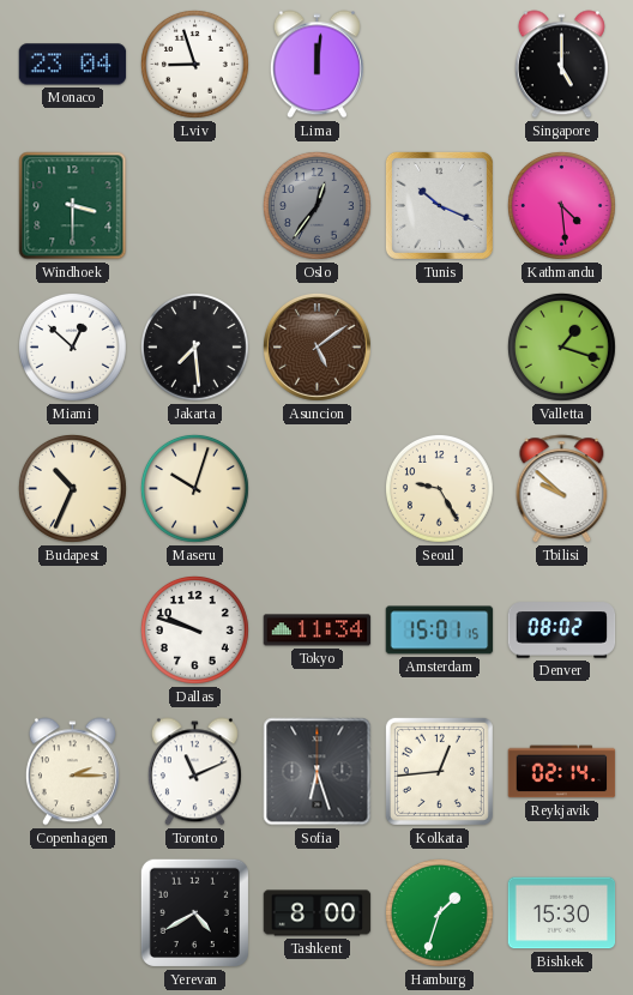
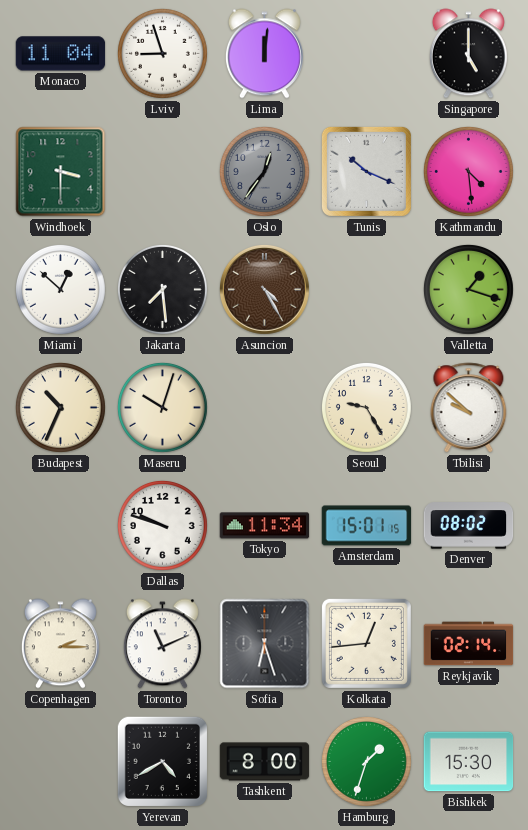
Monaco: 23:04 -> 11:04
Asuncion: 5:09 -> 4:25
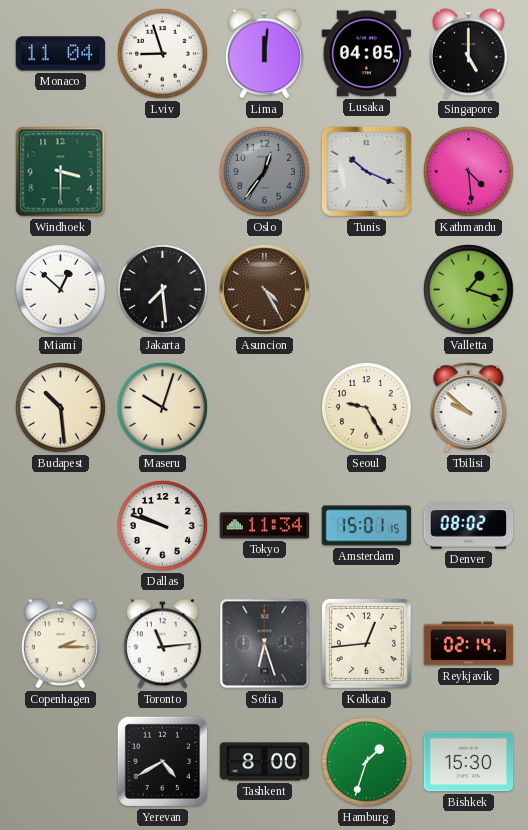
Lusaka: none -> 04:05
Budapest: 10:34 -> 10:29
Toronto: 11:11 -> 11:14
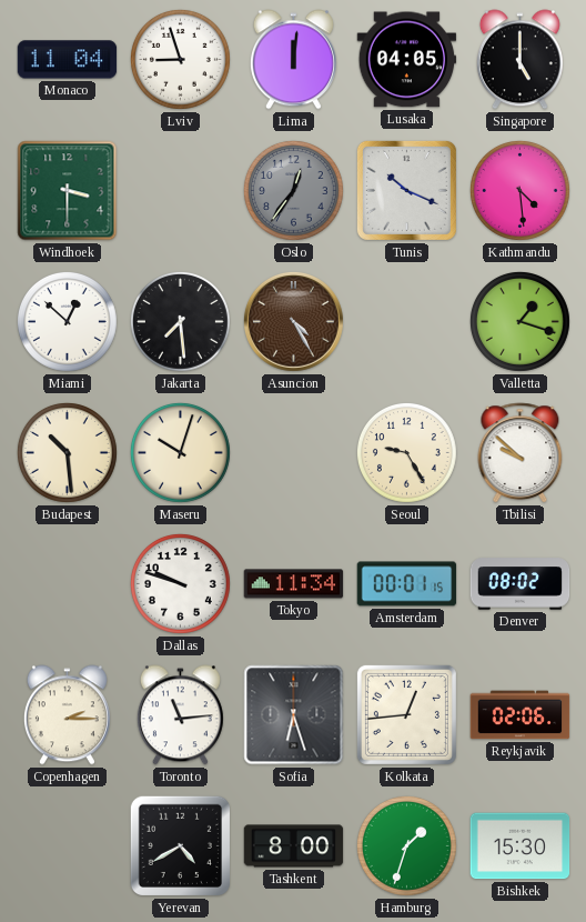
Amsterdam: 15:01 -> 00:01
Reykjavik: 02:14 -> 02:06
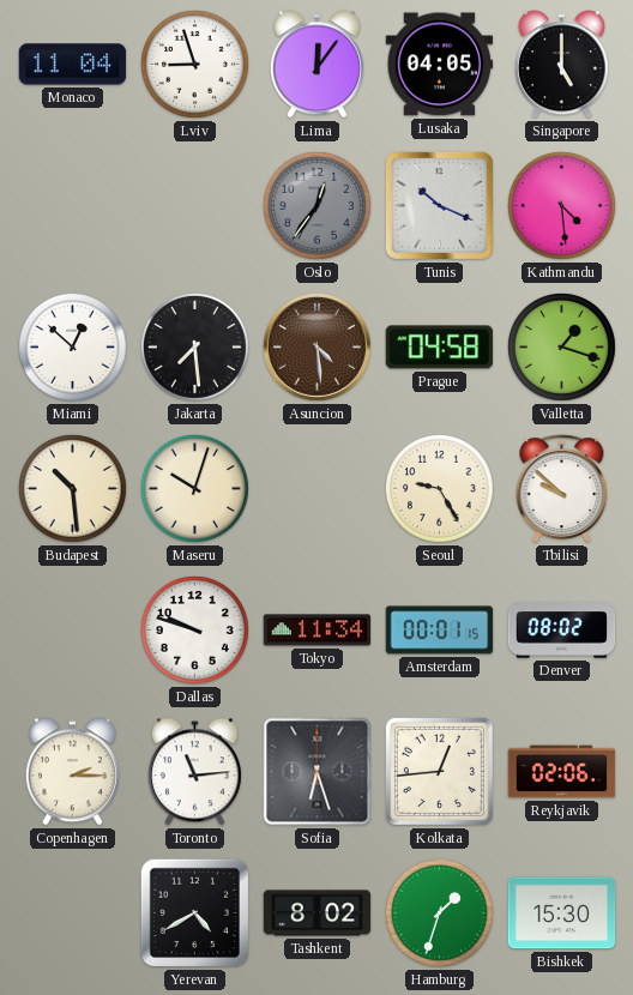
Lima: 12:01 -> 12:06
Windhoek: 3:30 -> none
Asuncion: 4:25 -> 4:29
Prague: none -> 04:58
Tashkent: 8:00 -> 8:02
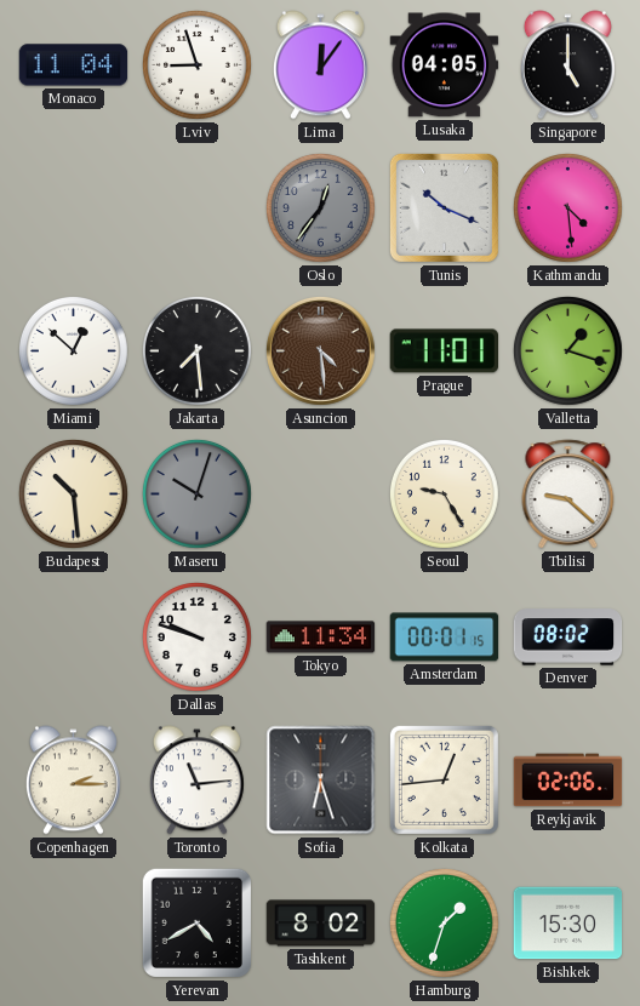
Prague: 04:58 -> 11:01
Maseru dial: cream -> grey
Tbilisi: 9:52 -> 9:22
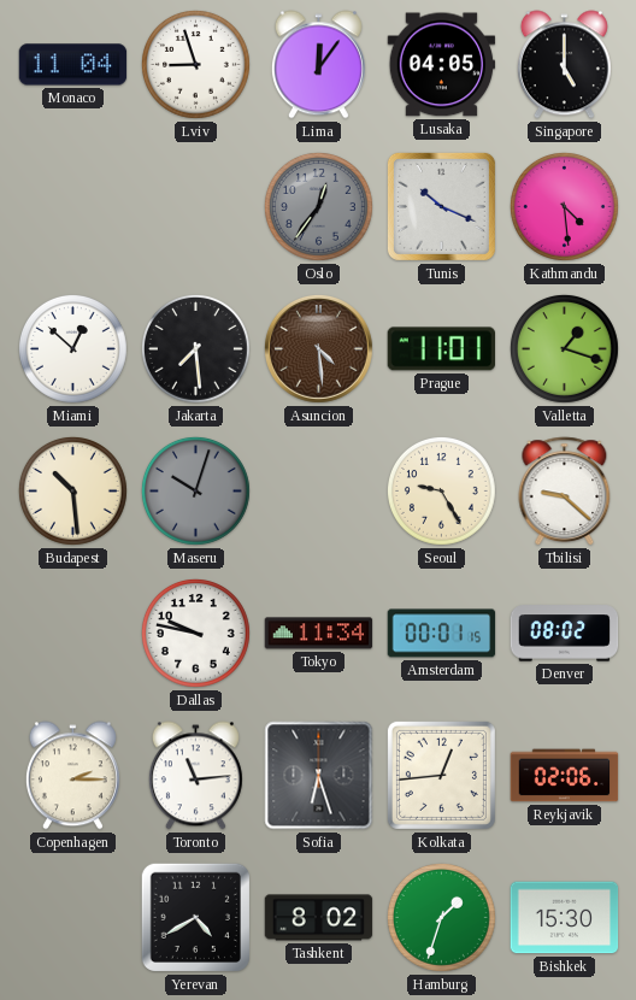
Dallas: 9:48 -> 9:47
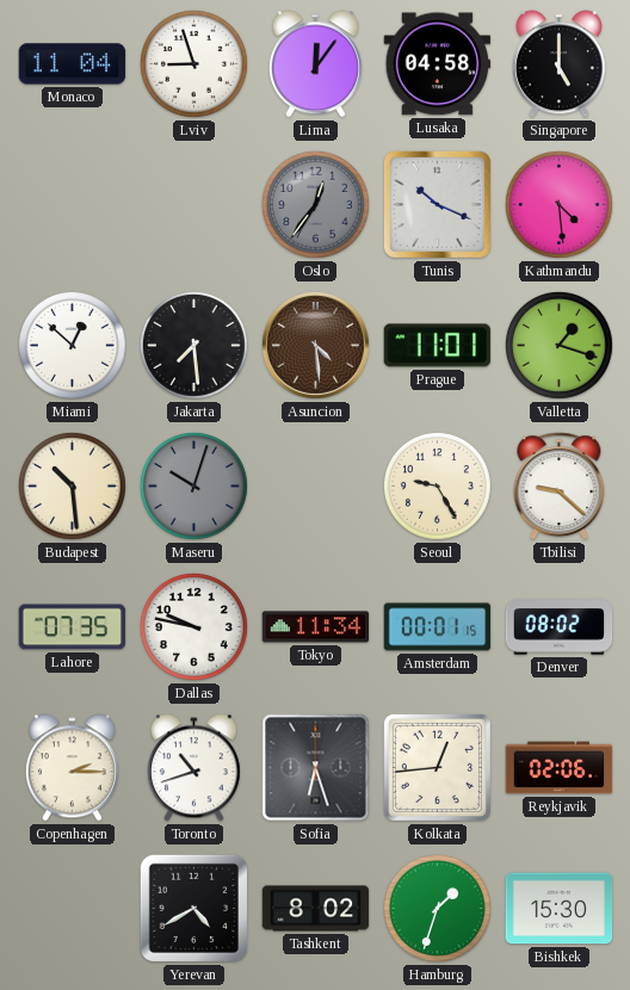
Lusaka: 04:05 -> 04:58
Lahore: none -> 07:35
Toronto: 11:14 -> 10:42
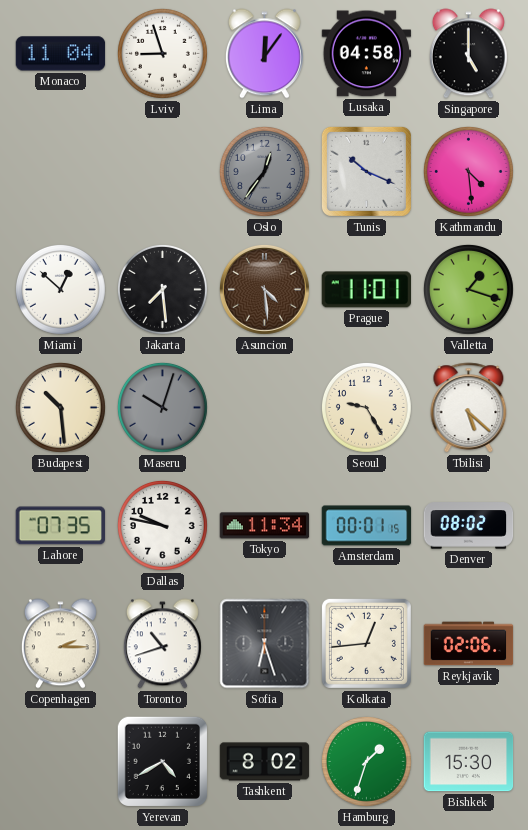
Tbilisi: 9:22 -> 5:22
